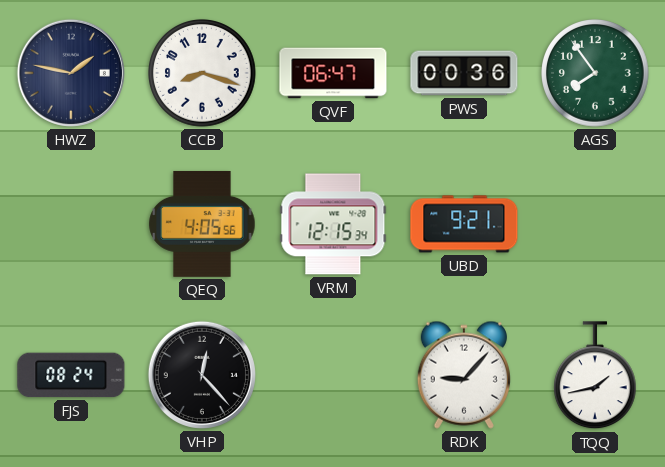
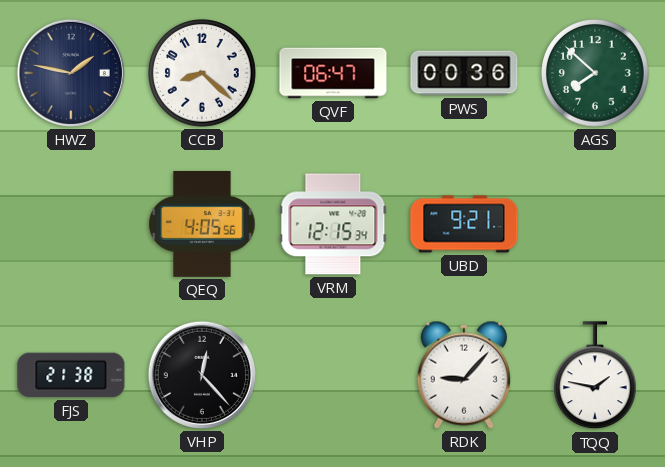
CCB: 8:18 -> 8:22
AGS: 7:54 -> 7:52
FJS: 08:24 -> 21:38
TQQ: 1:43 -> 1:47
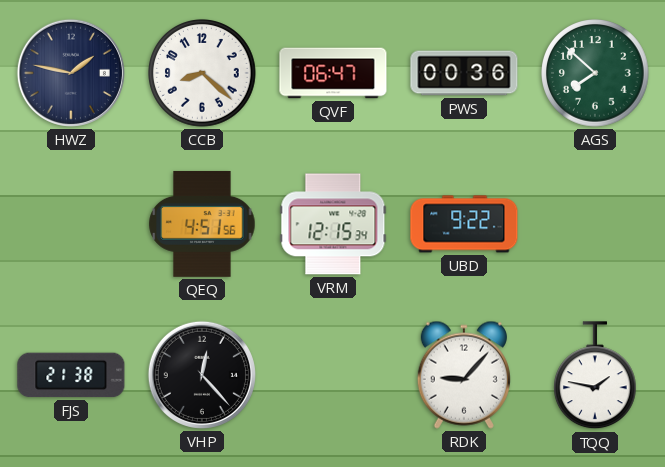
QEQ: 4:05 -> 4:51
UBD: 9:21 -> 9:22
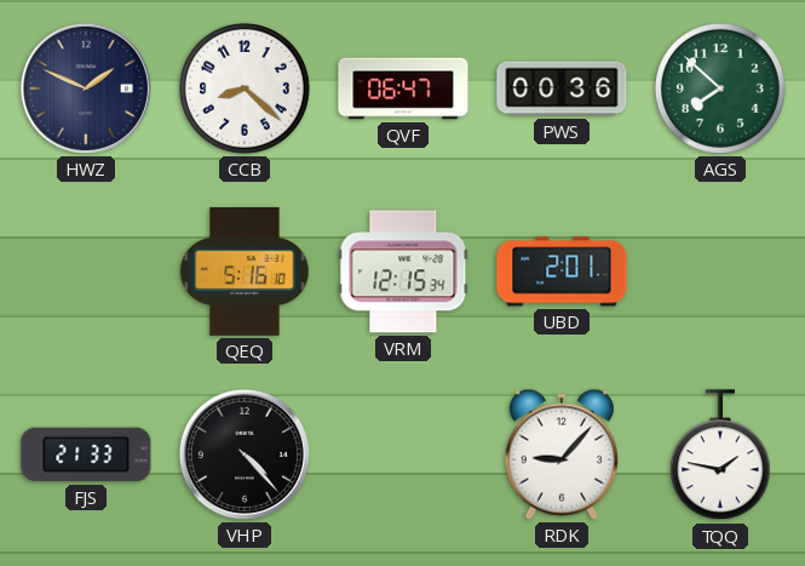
HWZ: 1:47 -> 1:49
QEQ: 4:51 -> 5:16
UBD: 9:22 -> 2:01
FJS: 21:38 -> 21:33
VHP: 12:23 -> 4:23
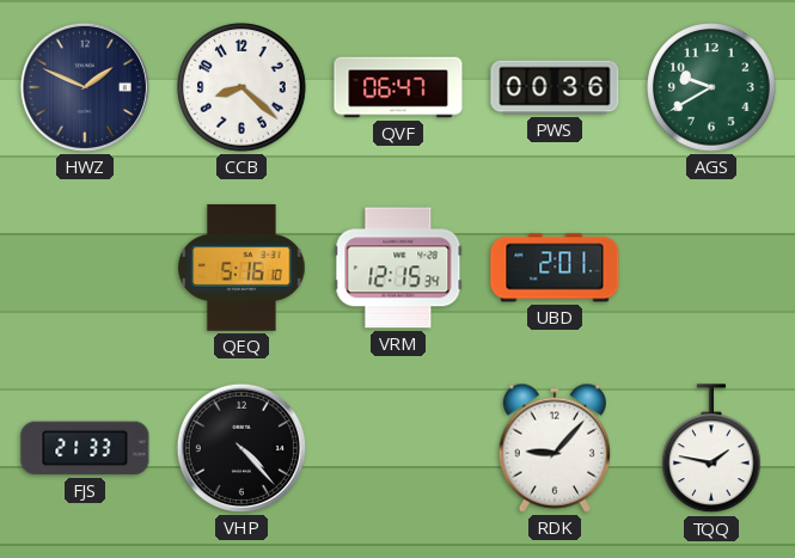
AGS: 7:52 -> 9:40
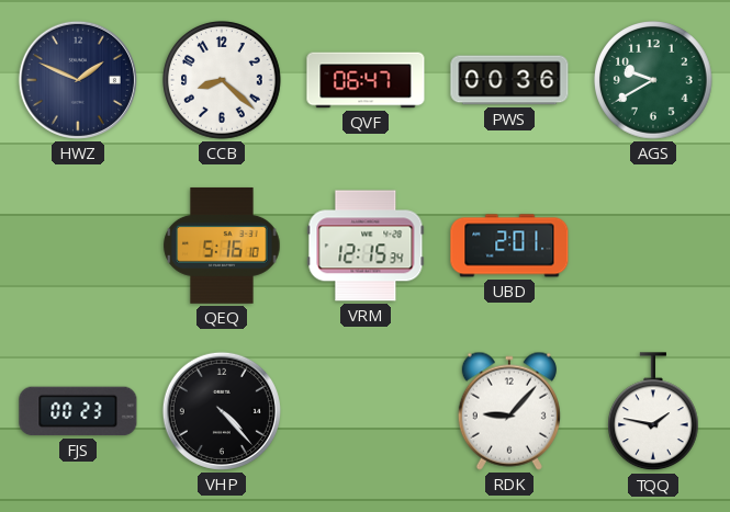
FJS: 21:33 -> 00:23
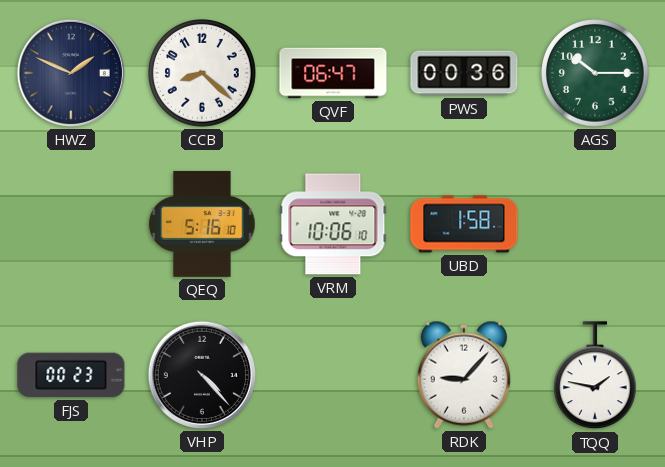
AGS: 9:40 -> 10:15
VRM: 12:15 -> 10:06
UBD: 2:01 -> 1:58
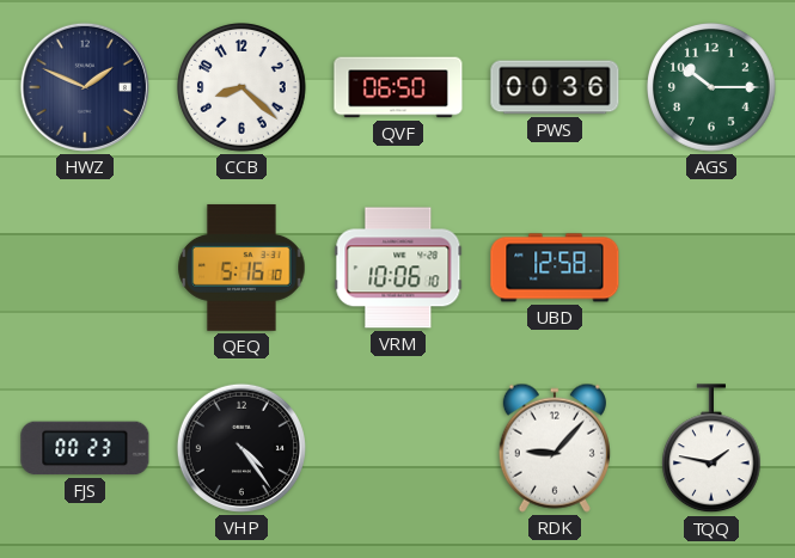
QVF: 06:47 -> 06:50
UBD: 1:58 -> 12:58
VHP: 4:23 -> 4:24
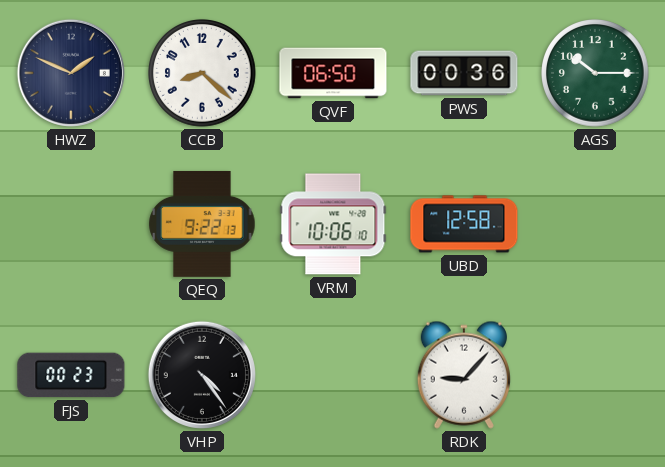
QEQ: 5:16 -> 9:22
TQQ: 1:47 -> none
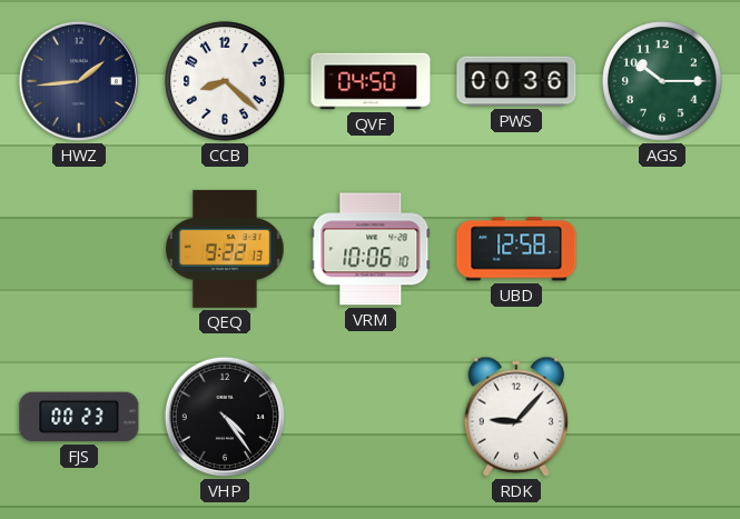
HWZ: 1:49 -> 1:44
QVF: 06:50 -> 04:50
